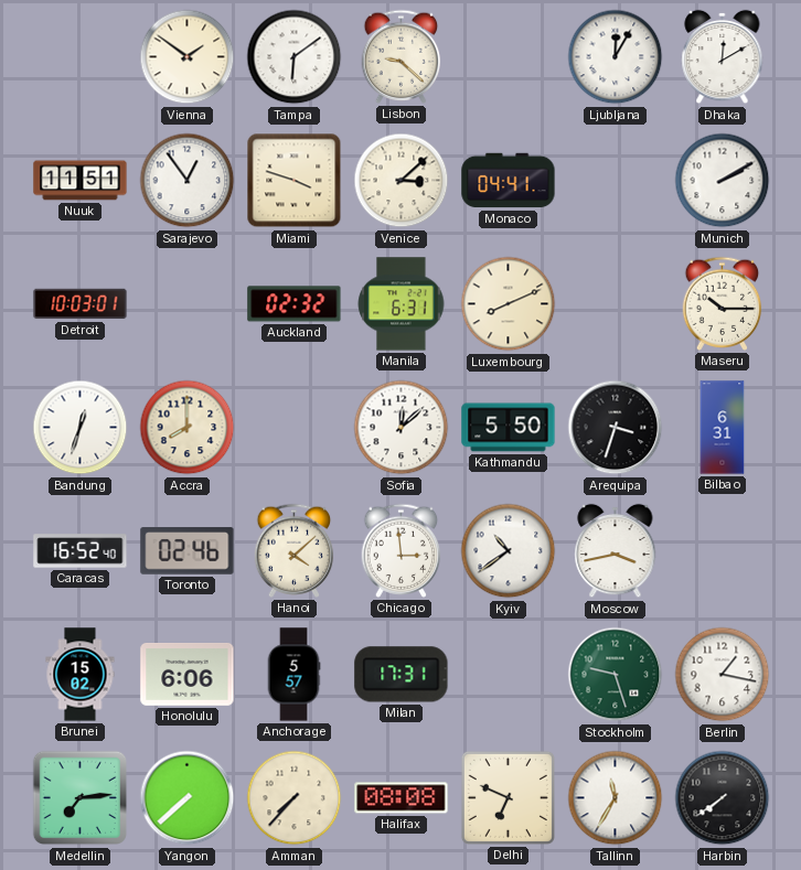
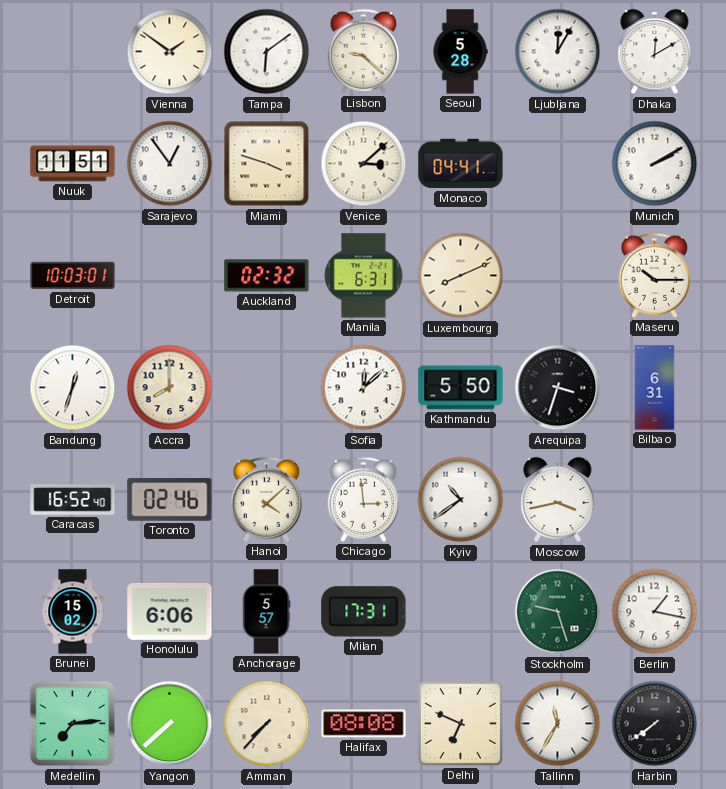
Seoul: none -> 5:28
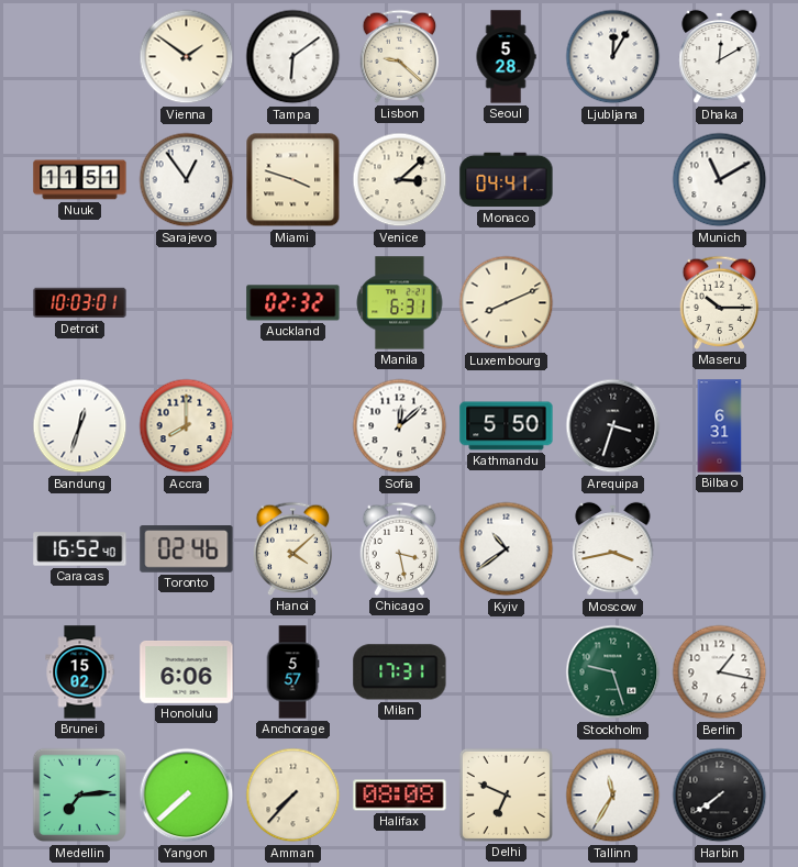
Munich: 2:10 -> 11:10
Chicago: 2:59 -> 3:28
